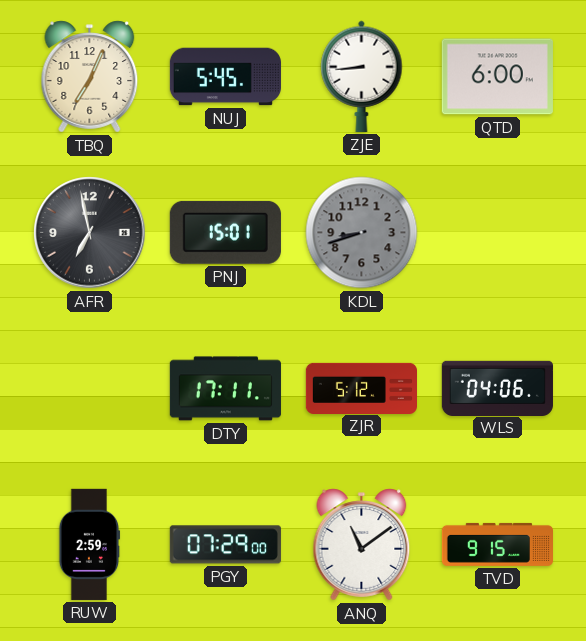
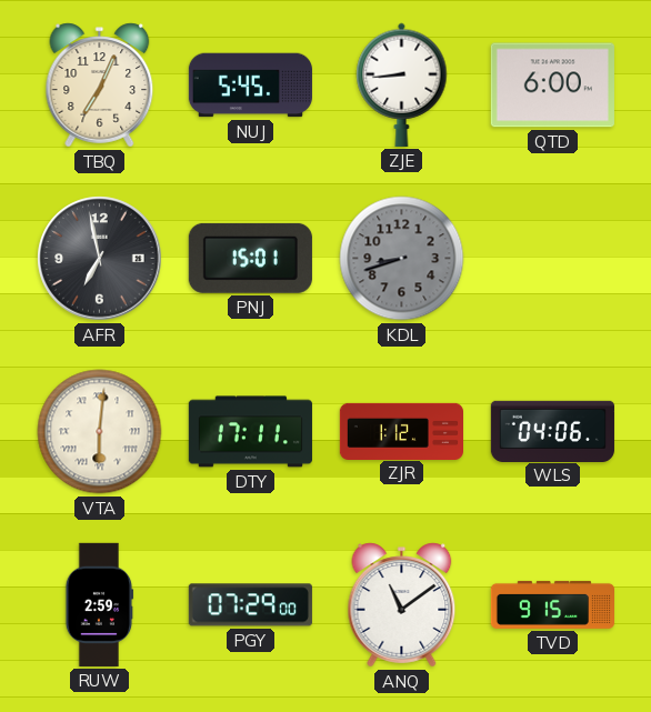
VTA: none -> 6:01
ZJR: 5:12 -> 1:12
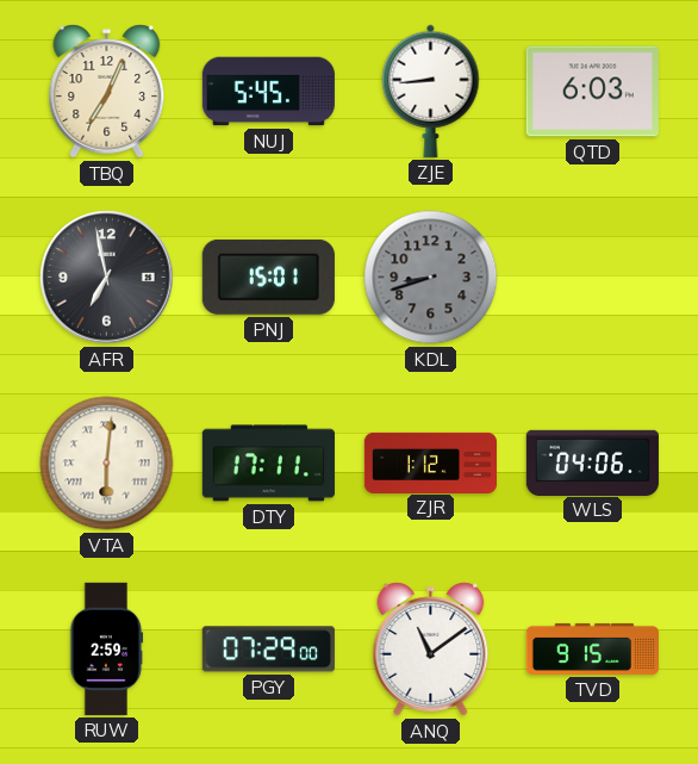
QTD: 6:00 -> 6:03
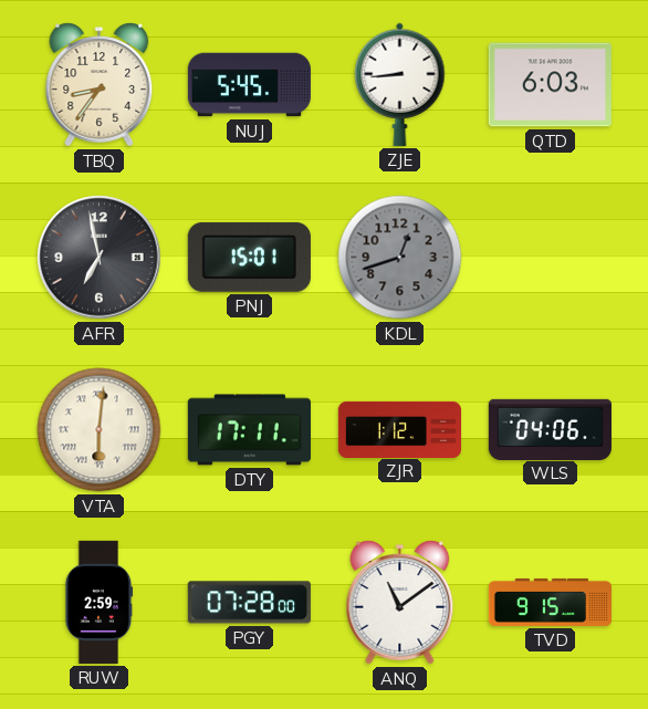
TBQ: 7:04 -> 8:36
KDL: 8:42 -> 12:42
PGY: 07:29 -> 07:28
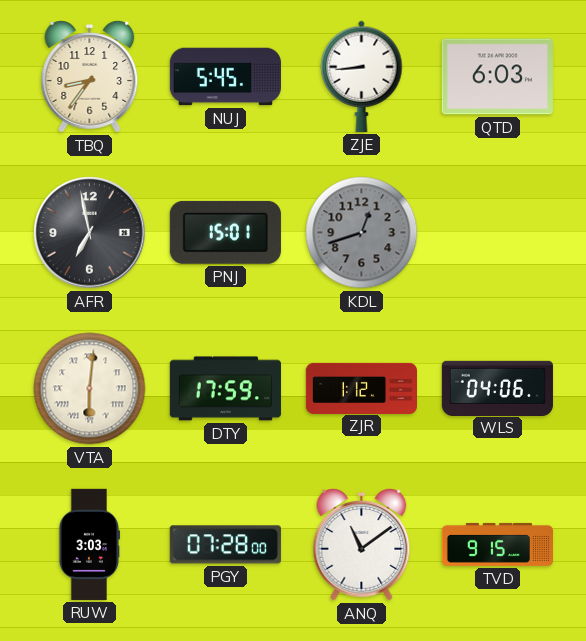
DTY: 17:11 -> 17:59
RUW: 2:59 -> 3:03
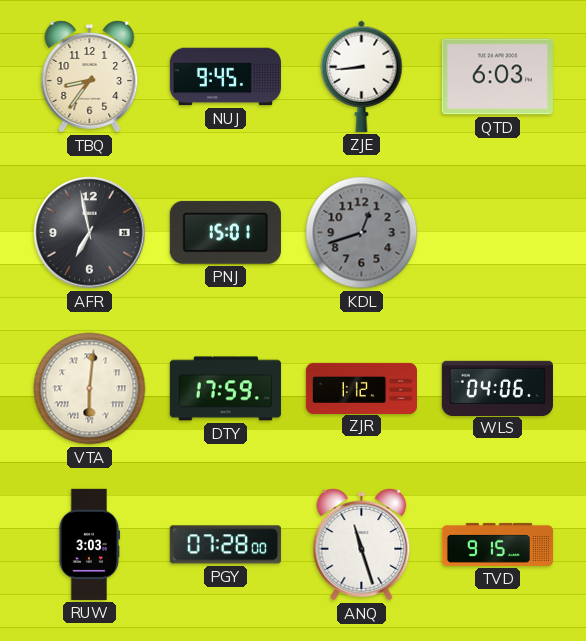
NUJ: 5:45 -> 9:45
ANQ: 11:09 -> 11:27
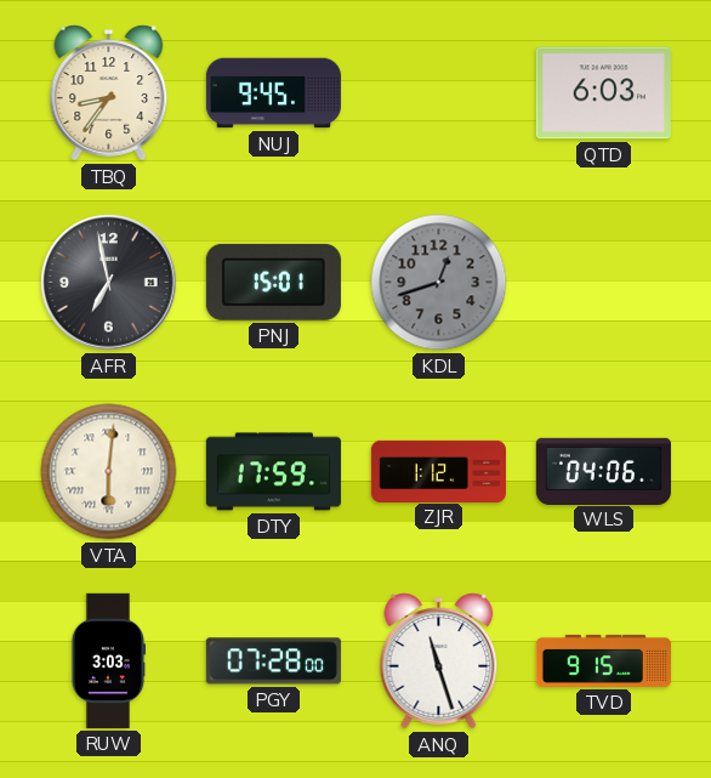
ZJE: 8:44 -> none
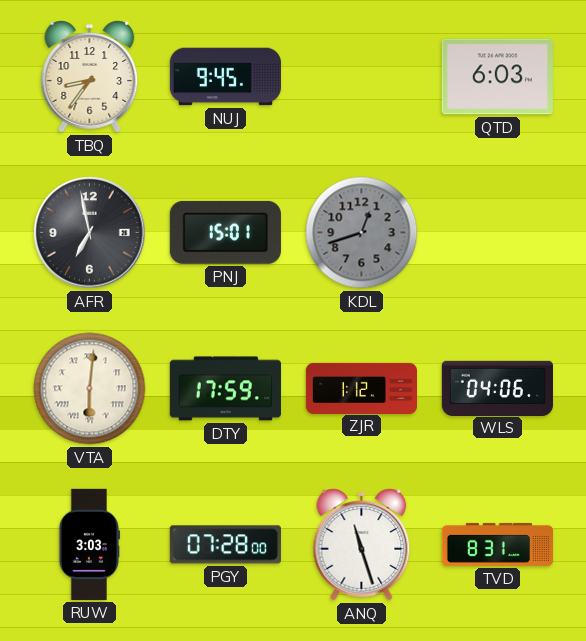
TVD: 9:15 -> 8:31
